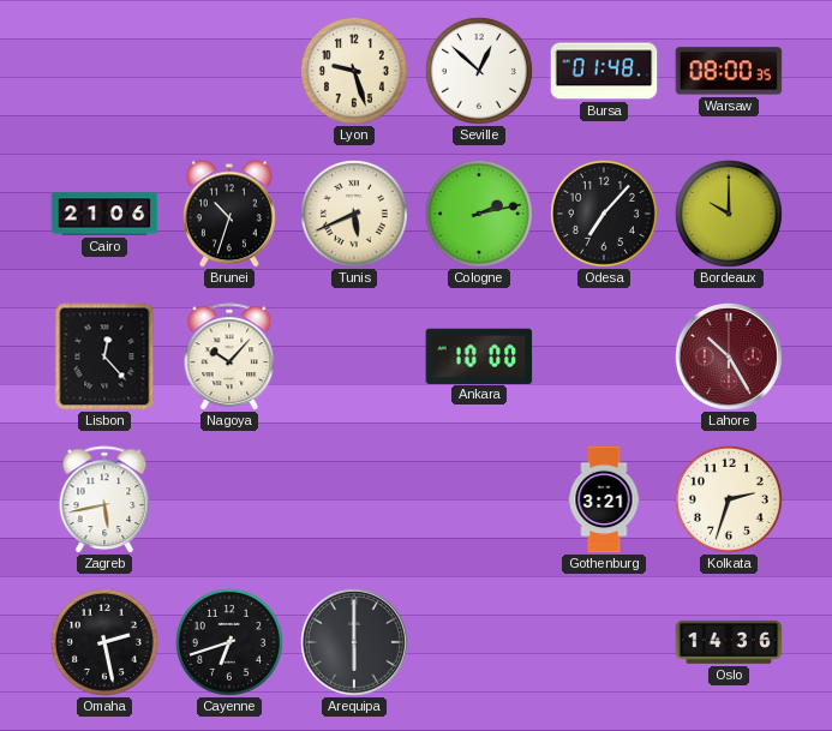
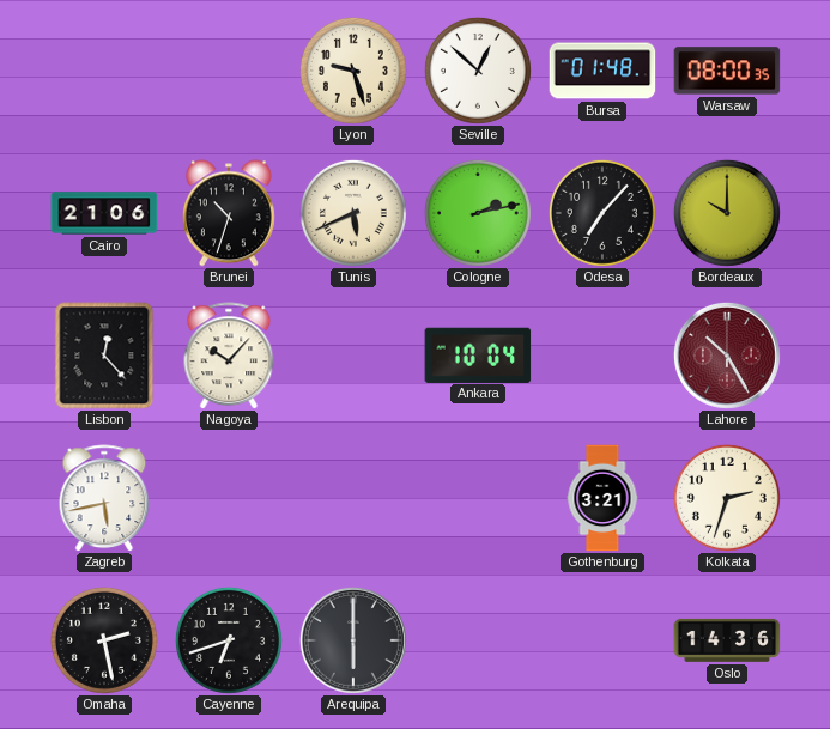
Ankara: 10:00 -> 10:04
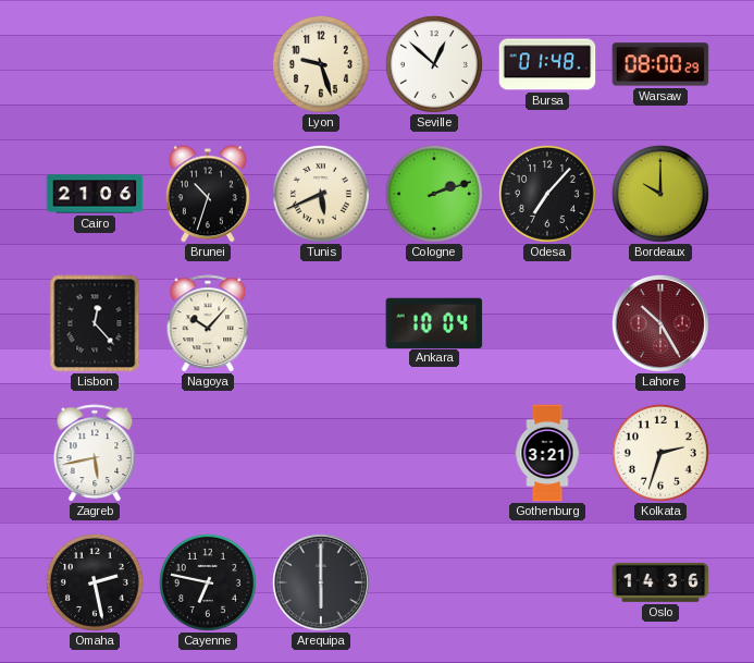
Warsaw: 08:00:35 -> 08:00:29
Cologne: 2:13 -> 2:12
Cayenne: 6:42 -> 6:47
